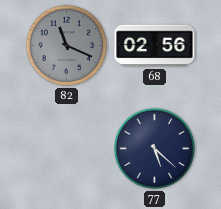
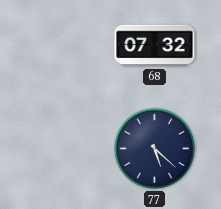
82: 11:19 -> none
68: 02:56 -> 07:32
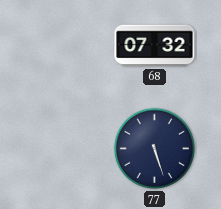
77: 5:22 -> 5:27
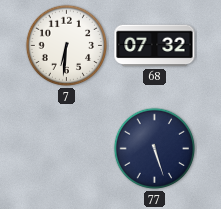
7: none -> 6:31
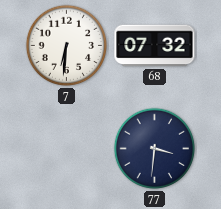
77: 5:27 -> 3:31
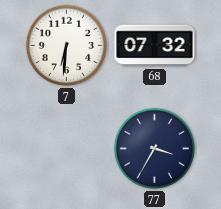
77: 3:31 -> 3:35
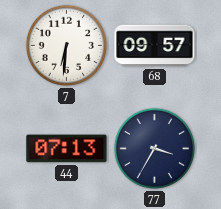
68: 07:32 -> 09:57
44: none -> 07:13
